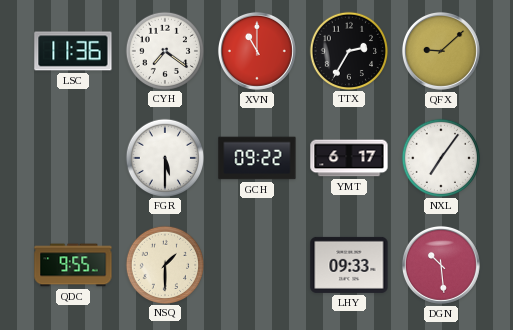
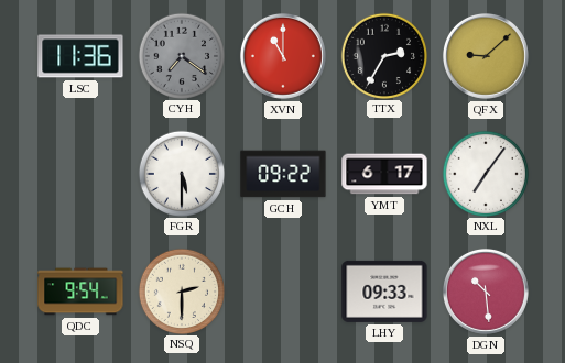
CYH dial: white -> grey
QDC: 9:55 -> 9:54
NSQ: 1:30 -> 2:30
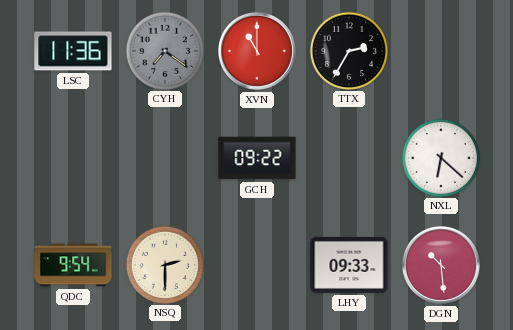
QFX: 9:08 -> none
FGR: 5:30 -> none
YMT: 6:17 -> none
NXL: 7:06 -> 6:22
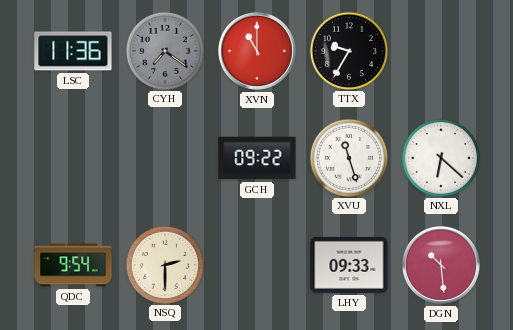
TTX: 2:35 -> 9:35
XVU: none -> 11:27
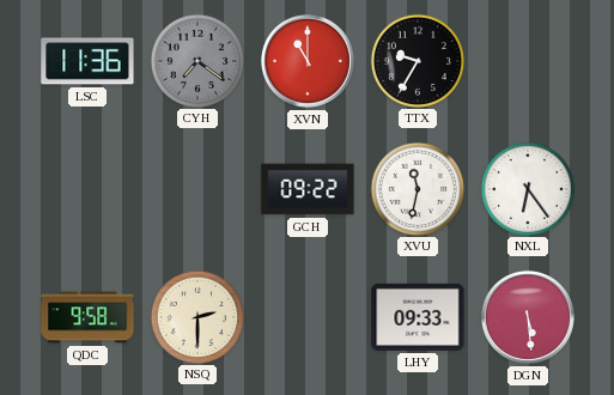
XVU: 11:27 -> 11:32
NXL: 6:22 -> 6:24
QDC: 9:54 -> 9:58
DGN: 10:29 -> 5:29
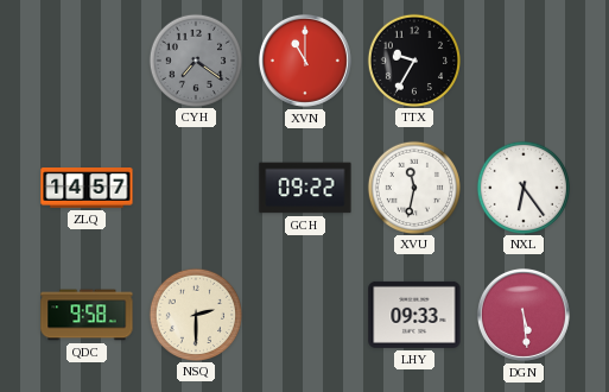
LSC: 11:36 -> none
ZLQ: none -> 14:57
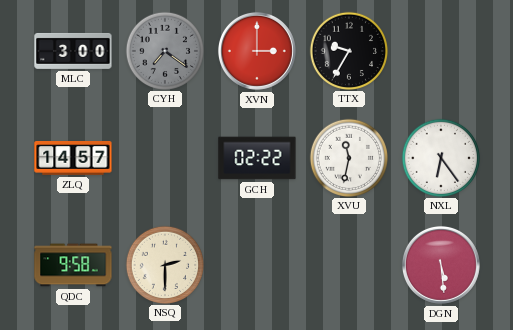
MLC: none -> 3:00
XVN: 11:00 -> 3:00
GCH: 09:22 -> 02:22
LHY: 09:33 -> none
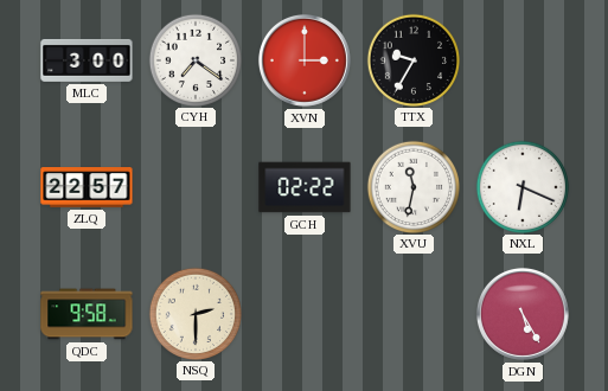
CYH dial: grey -> white
ZLQ: 14:57 -> 22:57
NXL: 6:24 -> 6:19
DGN: 5:29 -> 5:25
